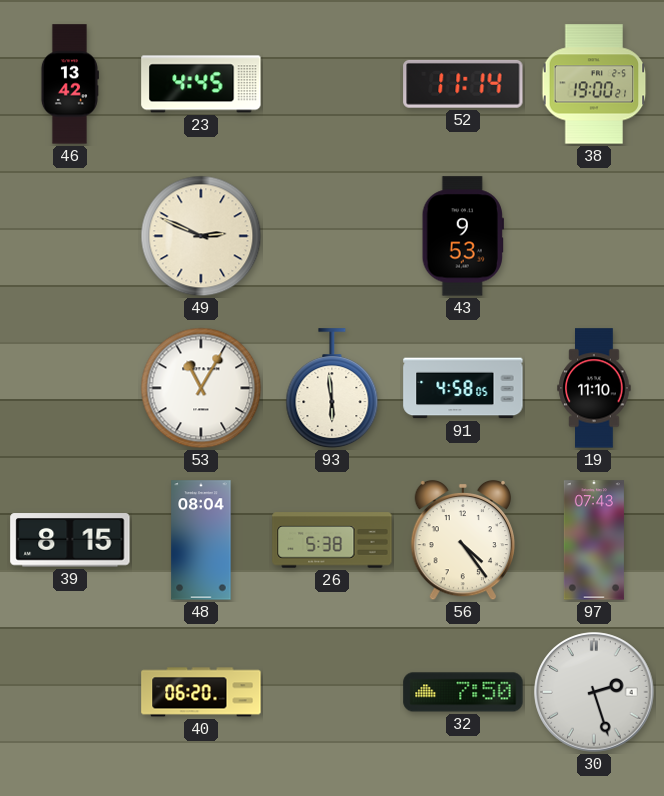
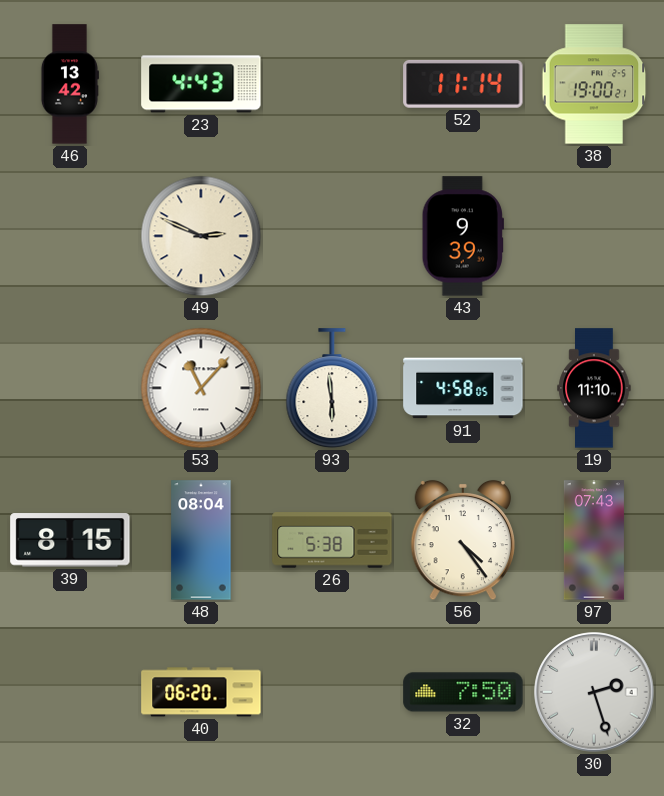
23: 4:45 -> 4:43
43: 9:53 -> 9:39
53: 11:05 -> 11:07
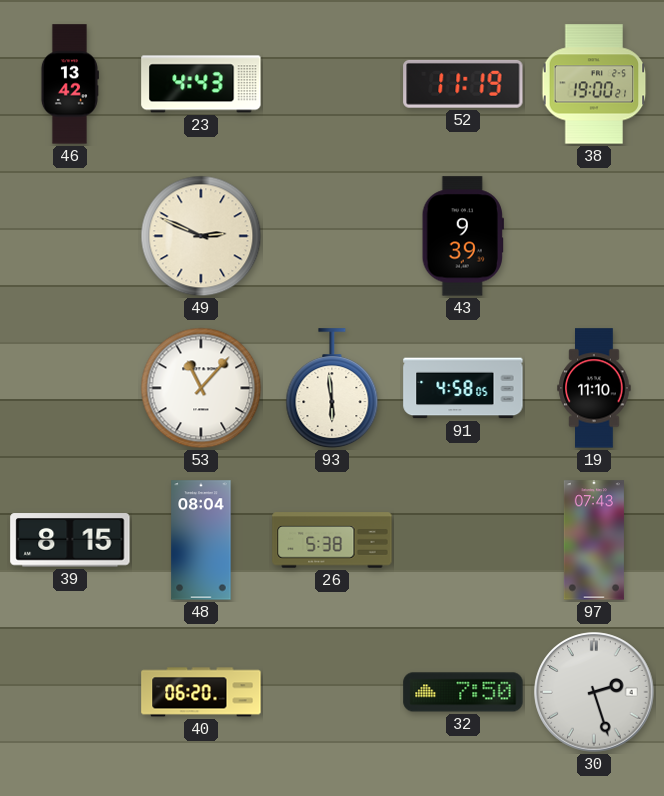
52: 11:14 -> 11:19
56: 4:24 -> none
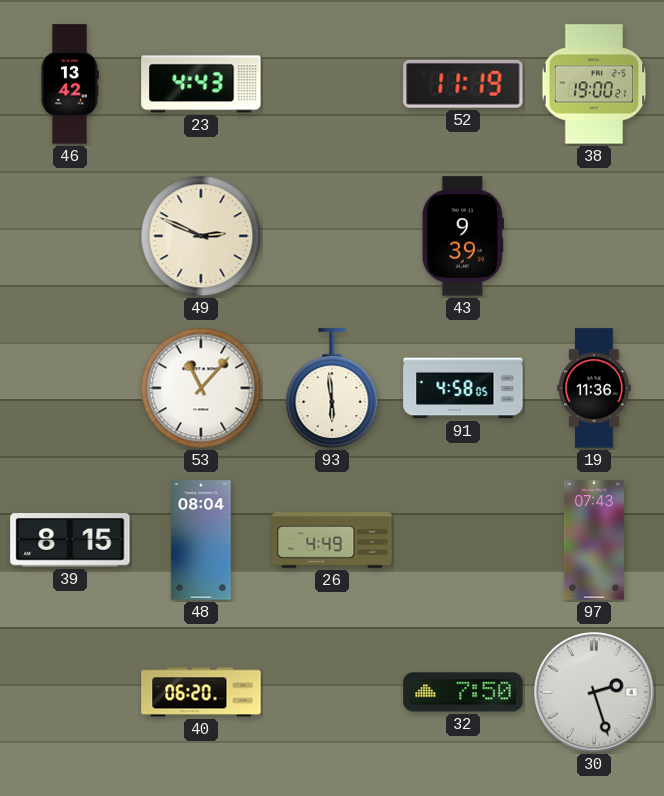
19: 11:10 -> 11:36
26: 5:38 -> 4:49
